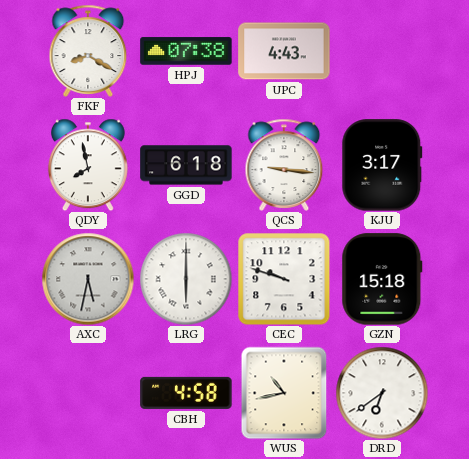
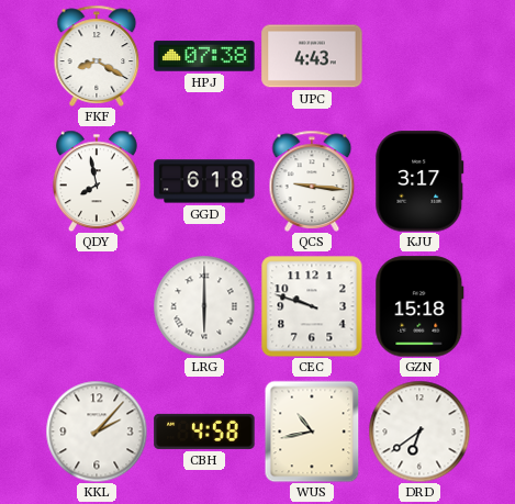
AXC: 5:32 -> none
KKL: none -> 2:07
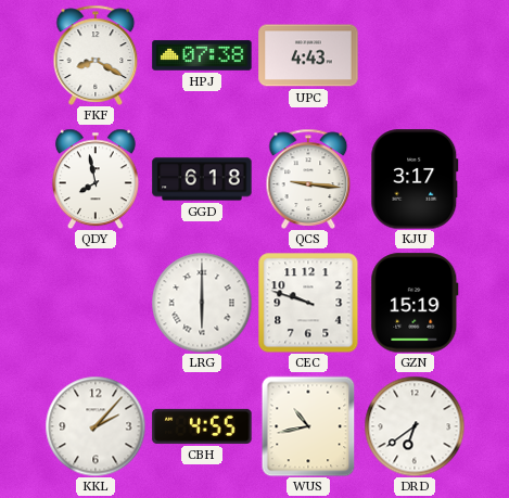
GZN: 15:18 -> 15:19
CBH: 4:58 -> 4:55
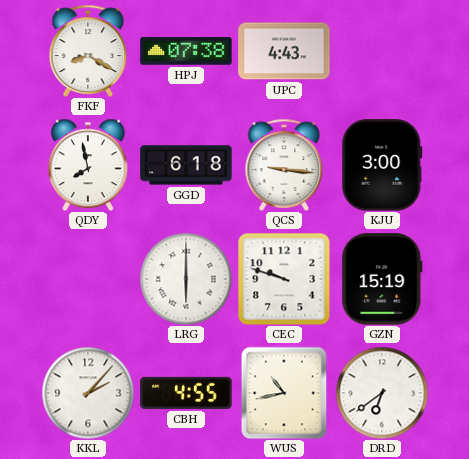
KJU: 3:17 -> 3:00
